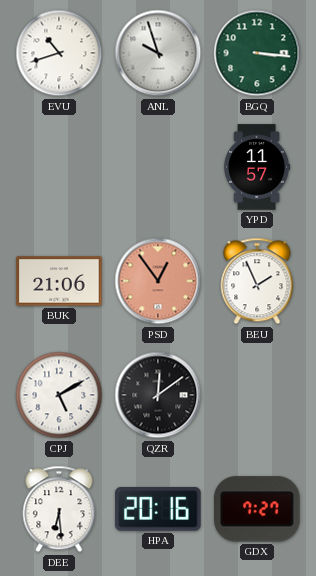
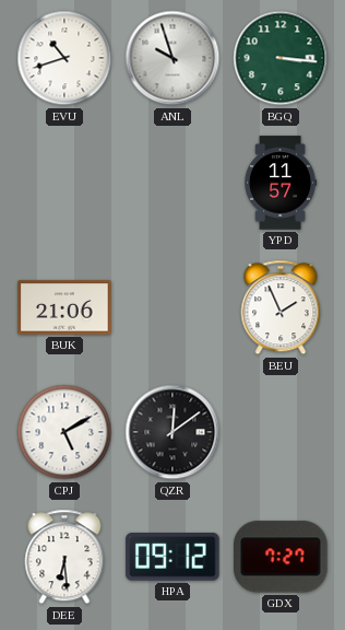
PSD: 12:54 -> none
HPA: 20:16 -> 09:12
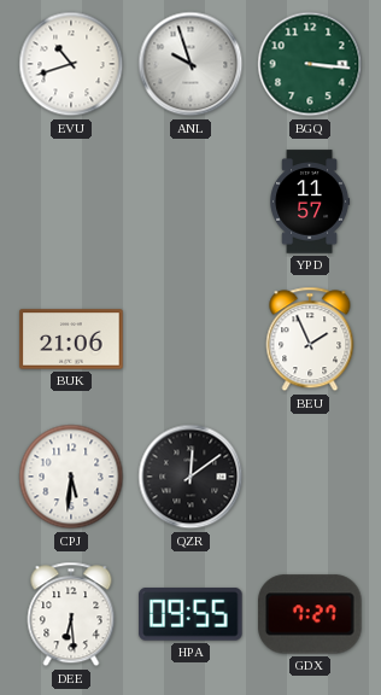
CPJ: 5:10 -> 5:31
HPA: 09:12 -> 09:55
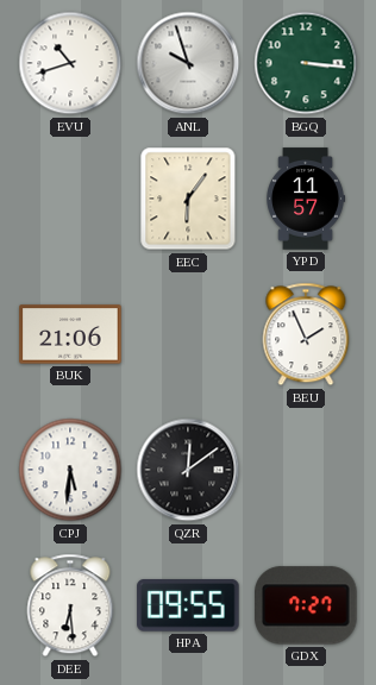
EEC: none -> 6:06
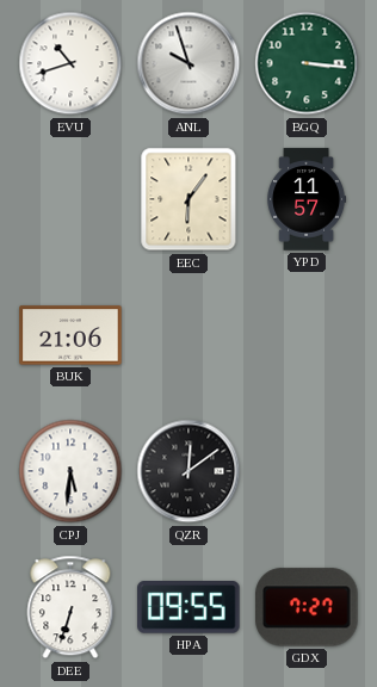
BEU: 1:56 -> none
DEE: 6:29 -> 6:33
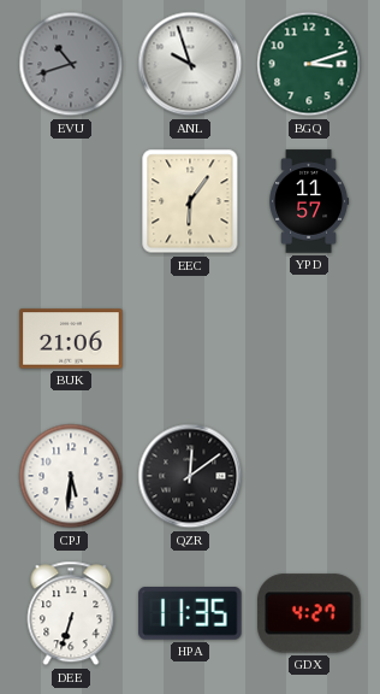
EVU dial: white -> grey
BGQ: 3:16 -> 3:12
HPA: 09:55 -> 11:35
GDX: 7:27 -> 4:27
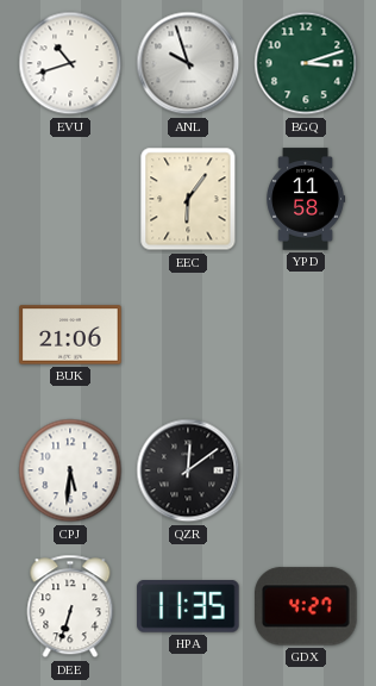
EVU dial: grey -> white
YPD: 11:57 -> 11:58
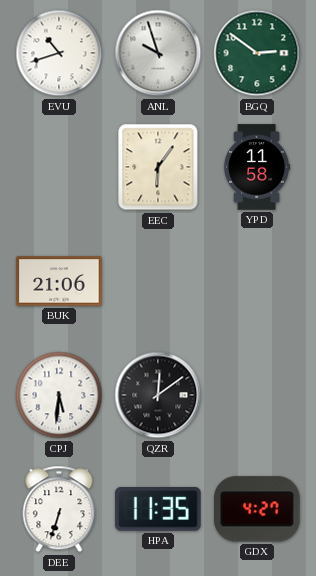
BGQ: 3:12 -> 2:51
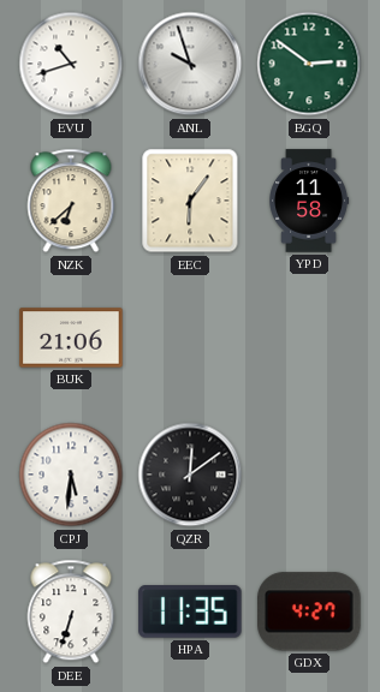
NZK: none -> 6:38
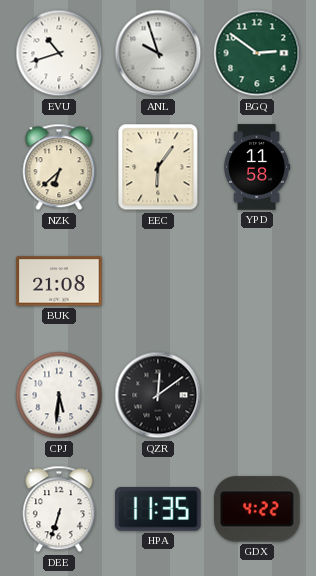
BUK: 21:06 -> 21:08
GDX: 4:27 -> 4:22
